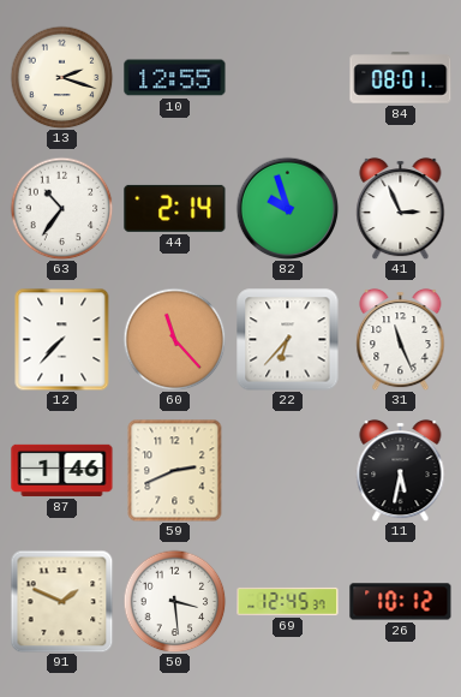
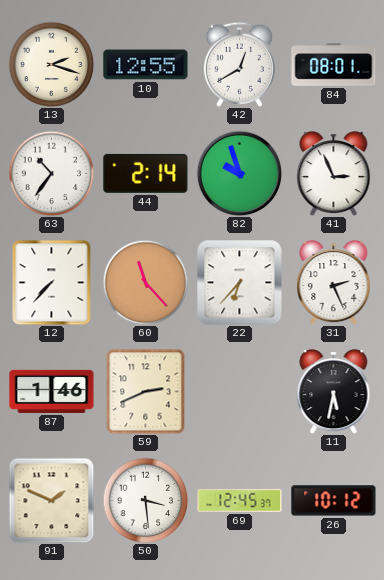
42: none -> 12:40
31: 11:26 -> 2:26
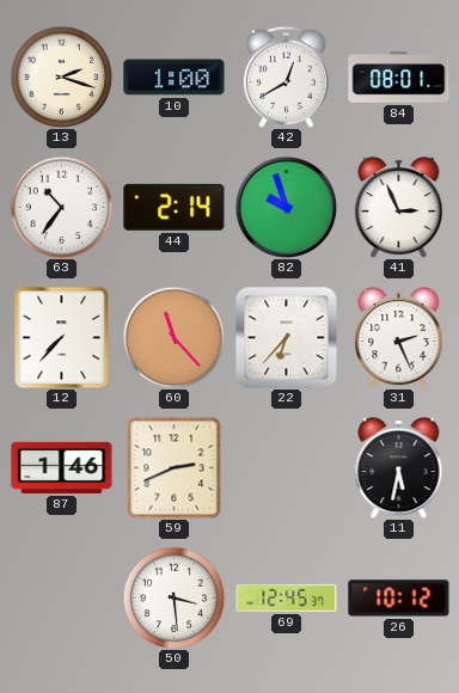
10: 12:55 -> 1:00
91: 1:49 -> none
